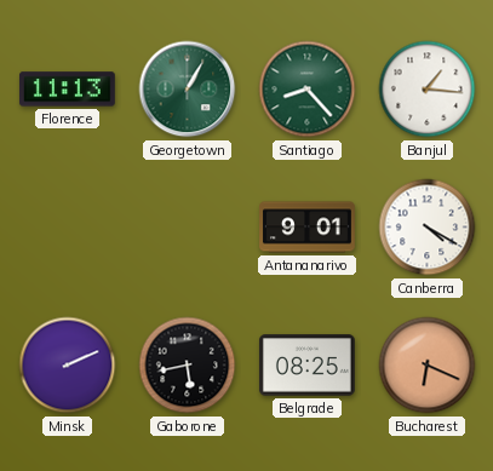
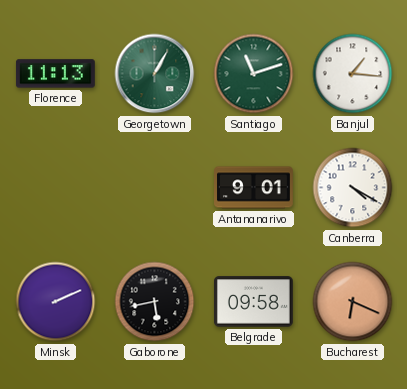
Santiago: 8:23 -> 11:12
Belgrade: 08:25 -> 09:58
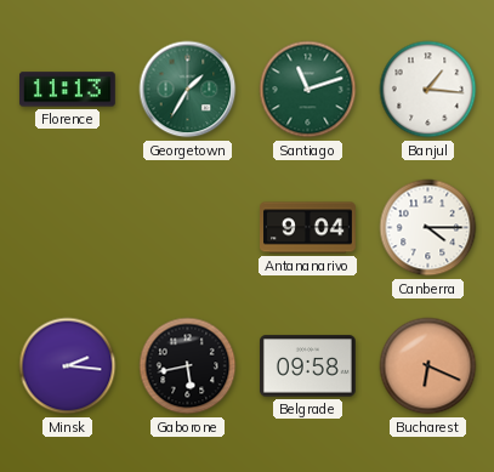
Georgetown: 1:05 -> 1:35
Antananarivo: 9:01 -> 9:04
Canberra: 4:20 -> 4:15
Minsk: 2:11 -> 2:16
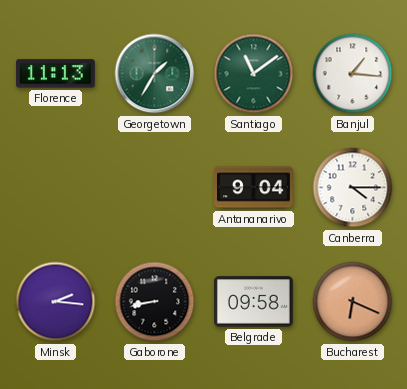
Santiago: 11:12 -> 11:09
Gaborone: 5:43 -> 8:43
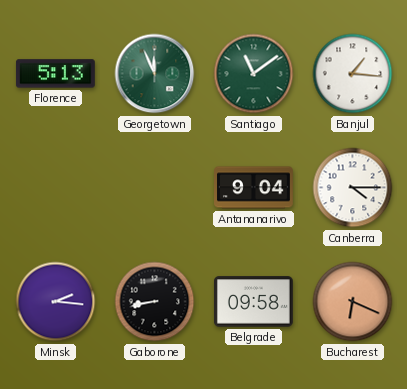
Florence: 11:13 -> 5:13
Georgetown: 1:35 -> 11:56
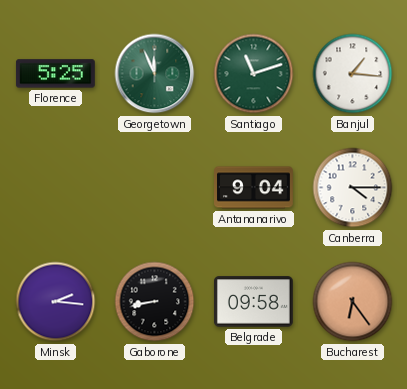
Florence: 5:13 -> 5:25
Santiago: 11:09 -> 11:12
Bucharest: 6:19 -> 6:24
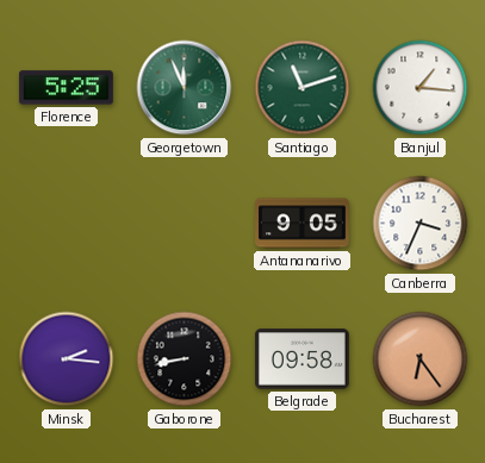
Antananarivo: 9:04 -> 9:05
Canberra: 4:15 -> 3:34
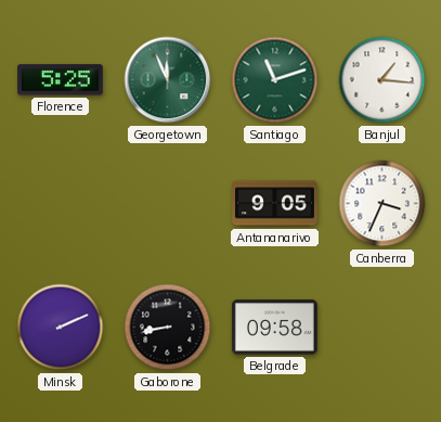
Minsk: 2:16 -> 2:11
Bucharest: 6:24 -> none
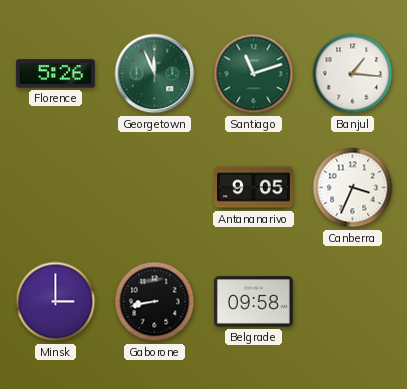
Florence: 5:25 -> 5:26
Minsk: 2:11 -> 3:00
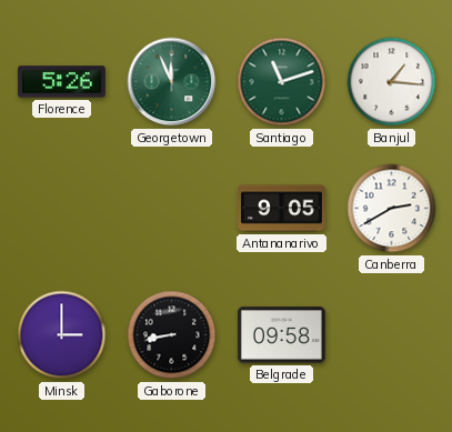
Canberra: 3:34 -> 2:40
